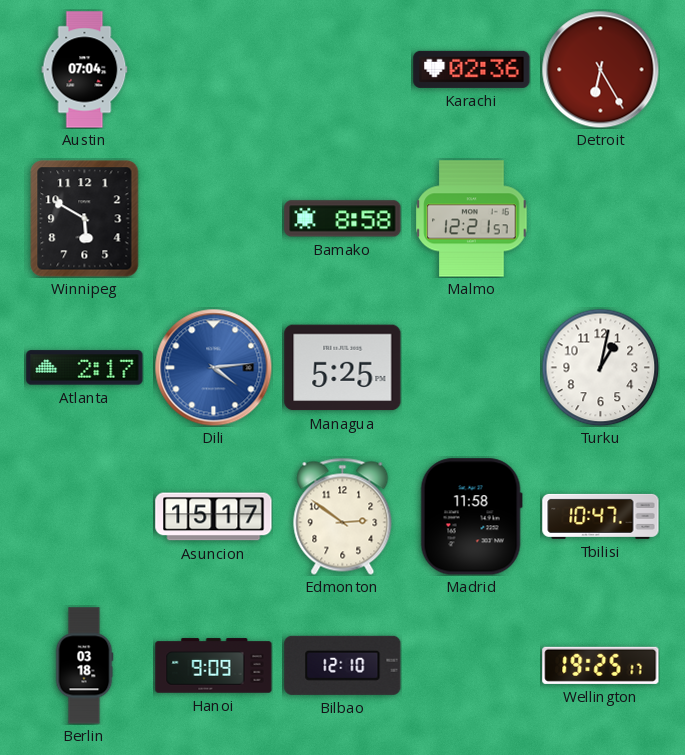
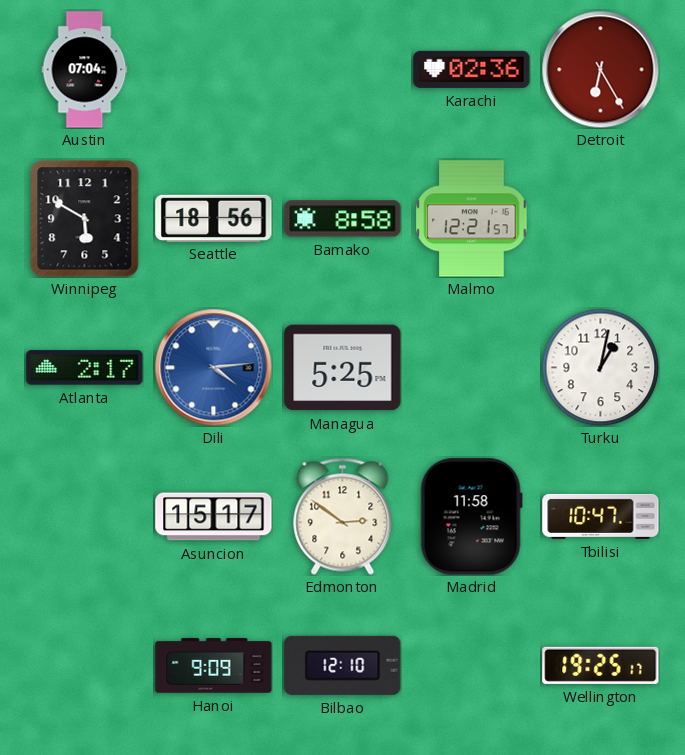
Seattle: none -> 18:56
Berlin: 03:18 -> none
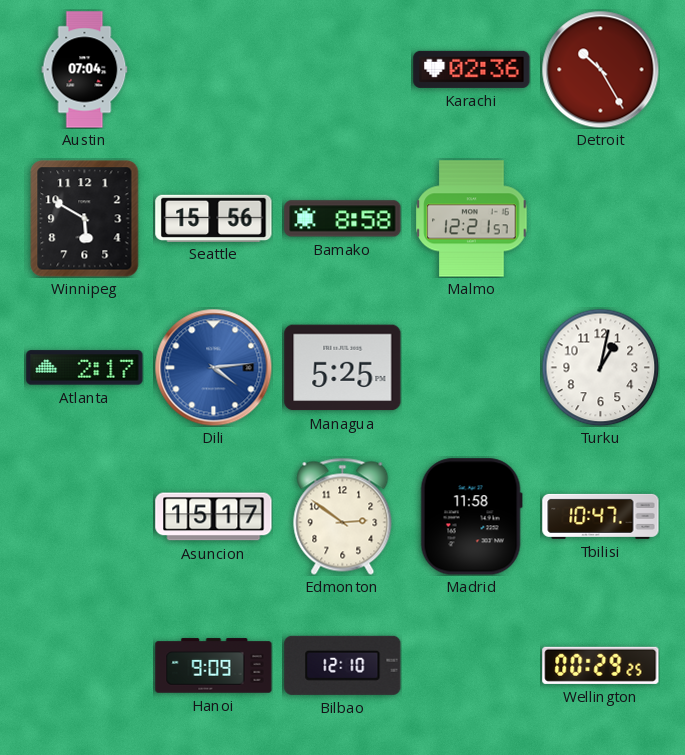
Detroit: 6:25 -> 10:25
Seattle: 18:56 -> 15:56
Wellington: 19:25 -> 00:29
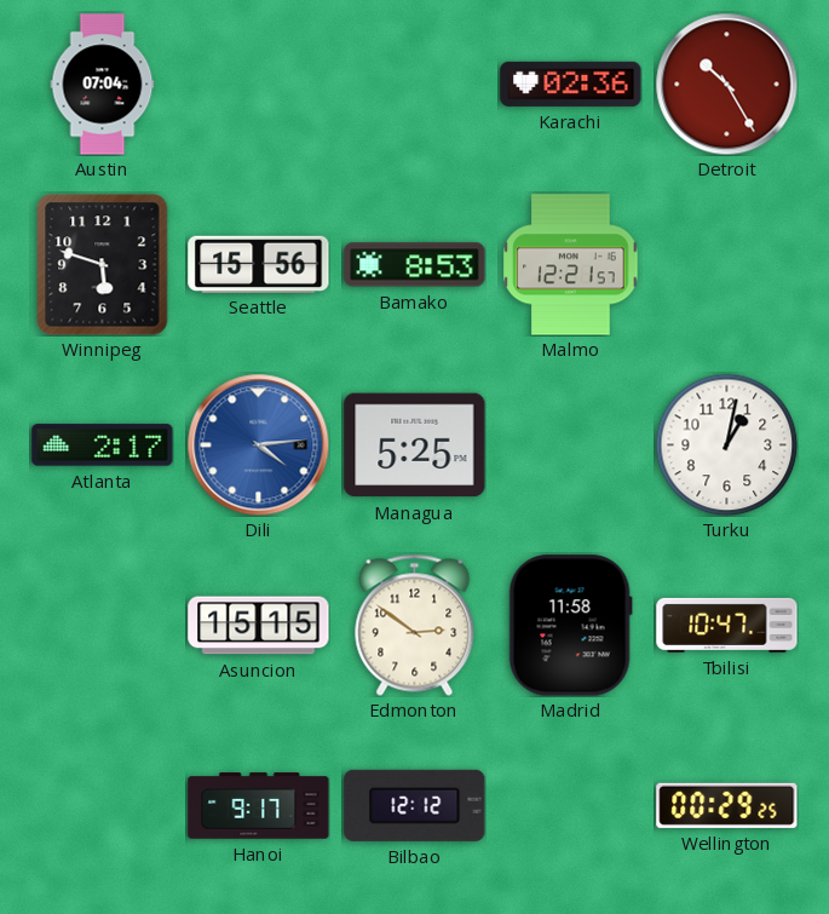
Winnipeg: 5:50 -> 5:48
Bamako: 8:58 -> 8:53
Asuncion: 15:17 -> 15:15
Hanoi: 9:09 -> 9:17
Bilbao: 12:10 -> 12:12
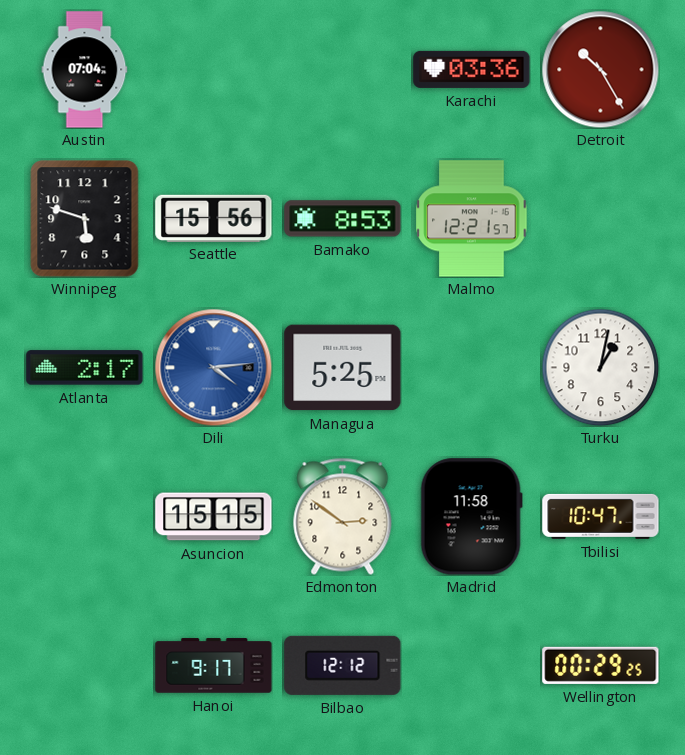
Karachi: 02:36 -> 03:36
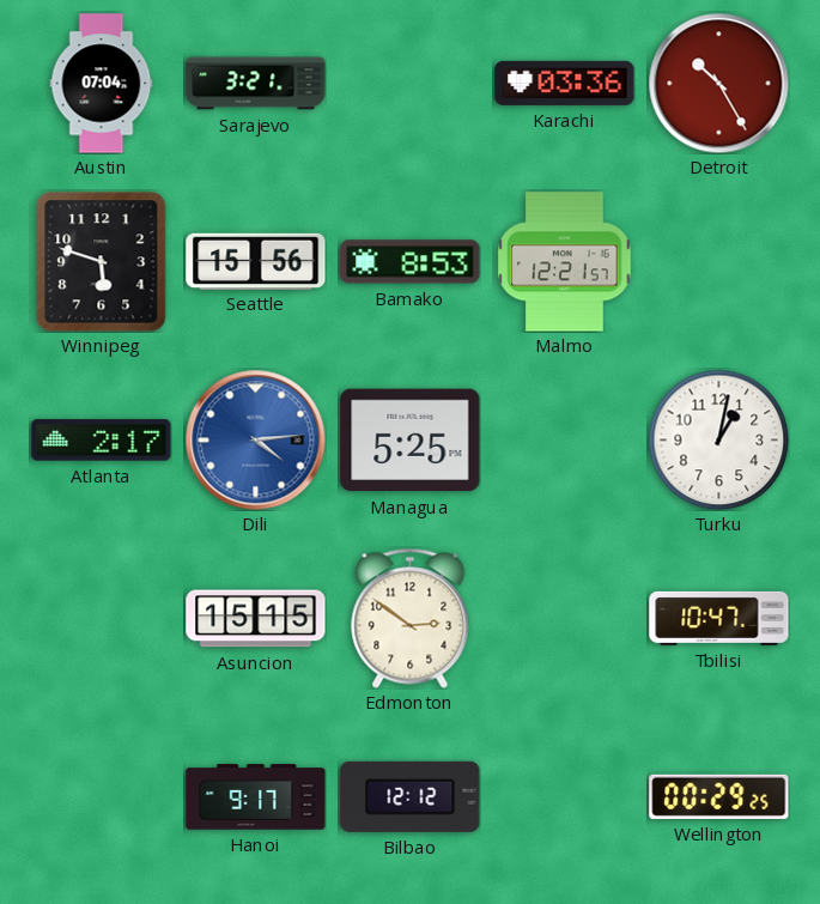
Sarajevo: none -> 3:21
Madrid: 11:58 -> none
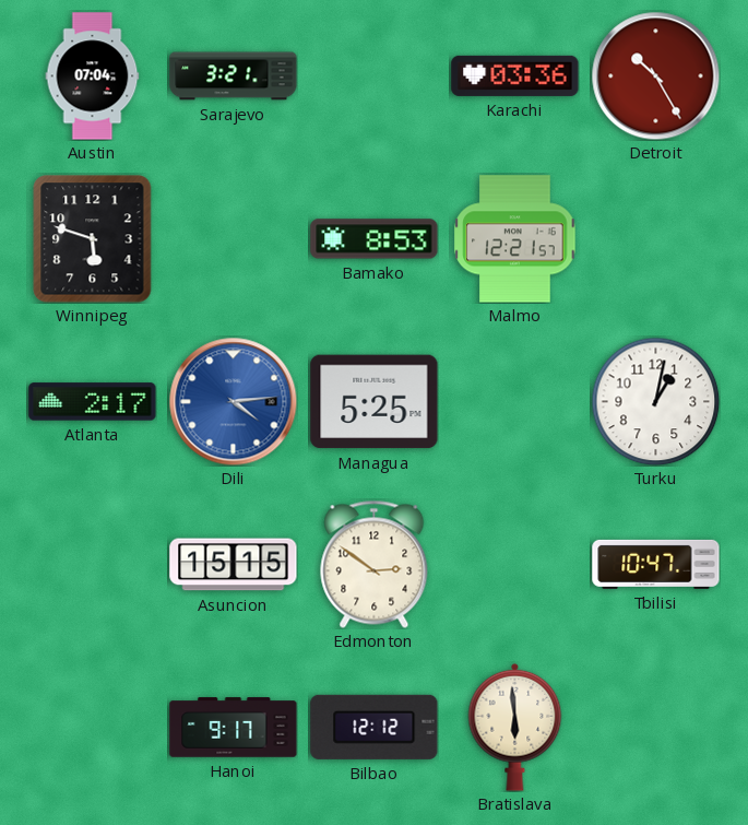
Seattle: 15:56 -> none
Bratislava: none -> 5:59
Wellington: 00:29 -> none
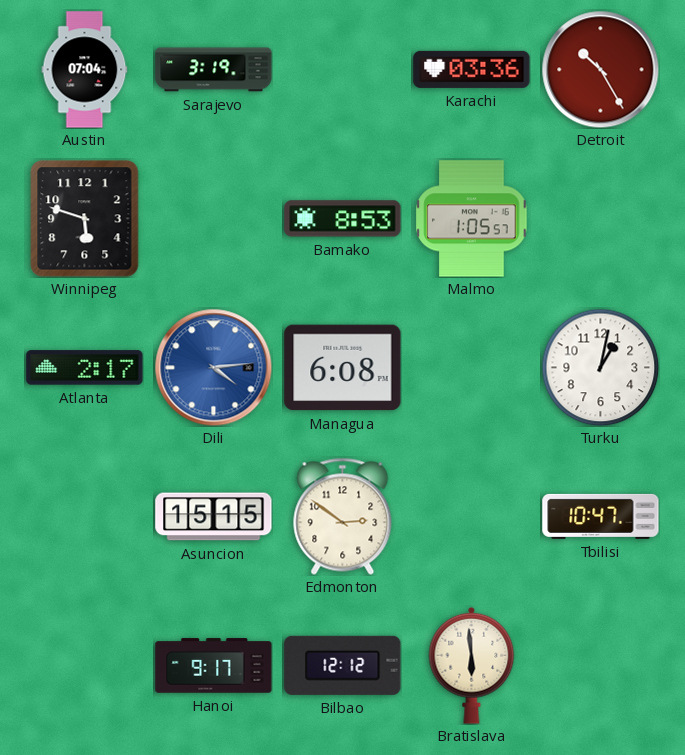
Sarajevo: 3:21 -> 3:19
Malmo: 12:21 -> 1:05
Managua: 5:25 -> 6:08
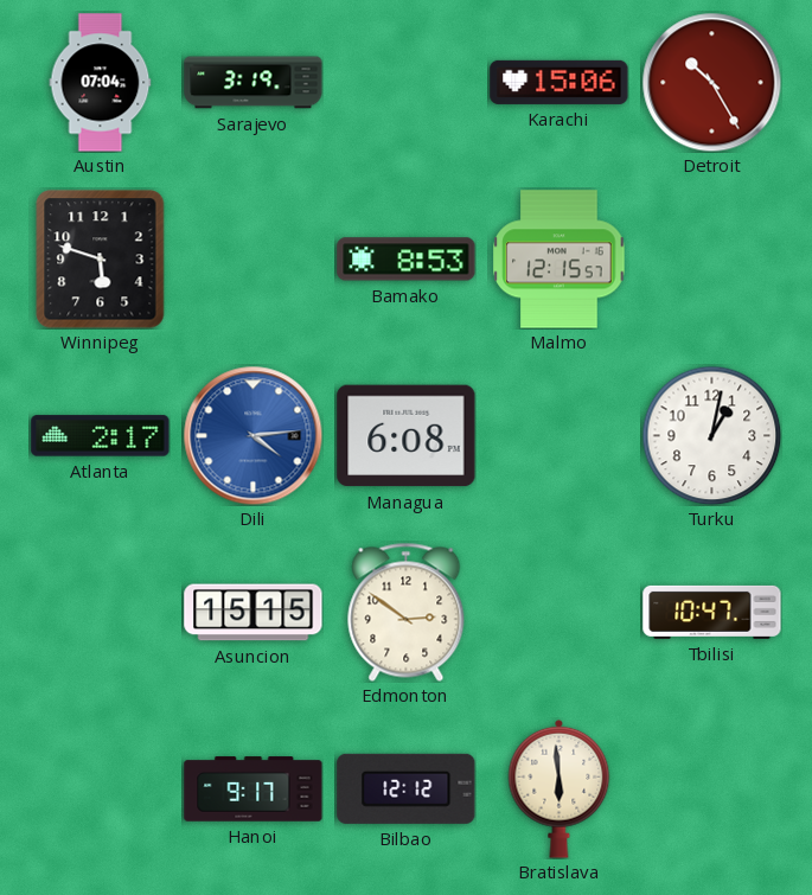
Karachi: 03:36 -> 15:06
Malmo: 1:05 -> 12:15
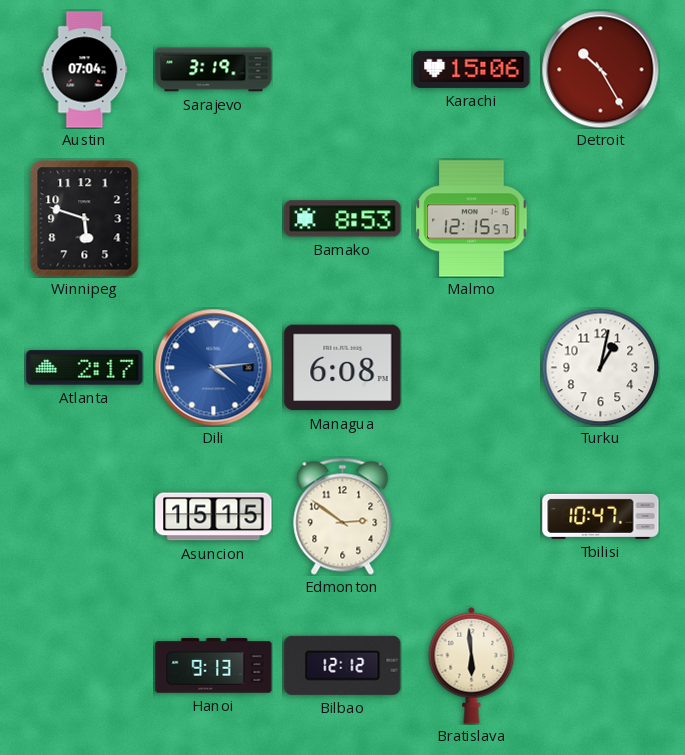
Hanoi: 9:17 -> 9:13
